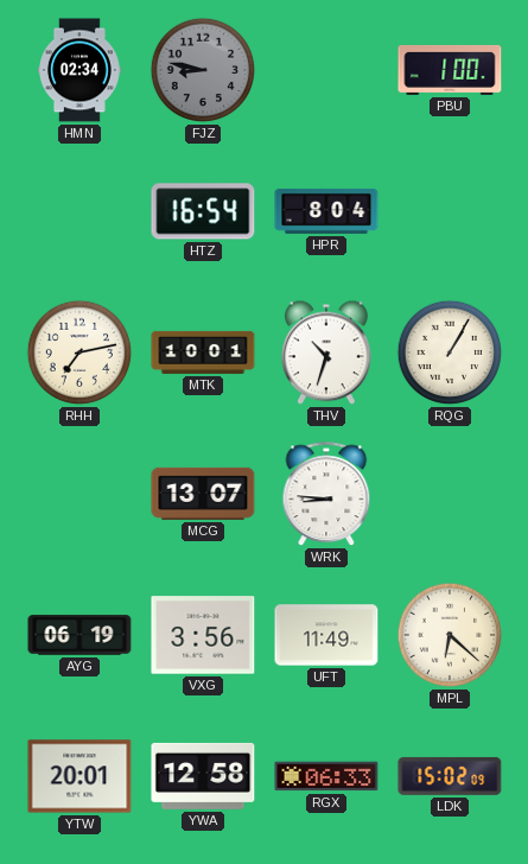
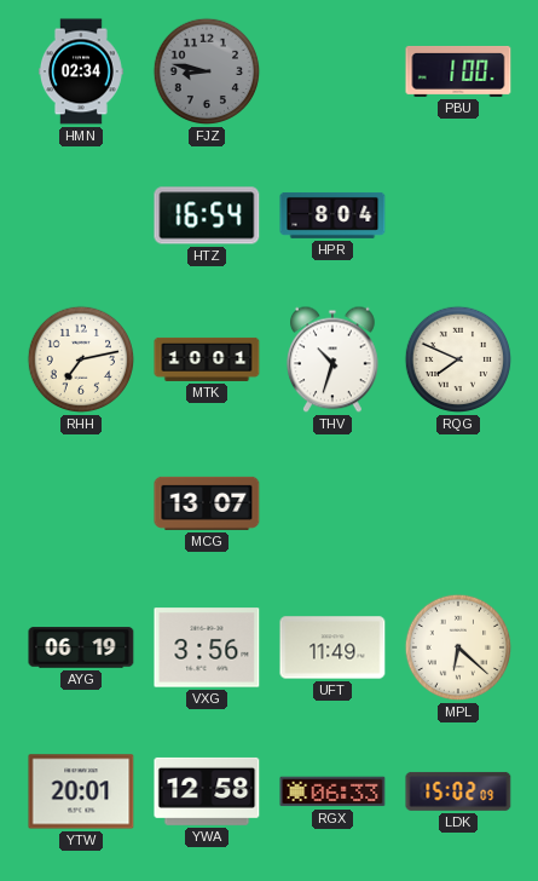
RQG: 1:05 -> 7:49
WRK: 8:46 -> none
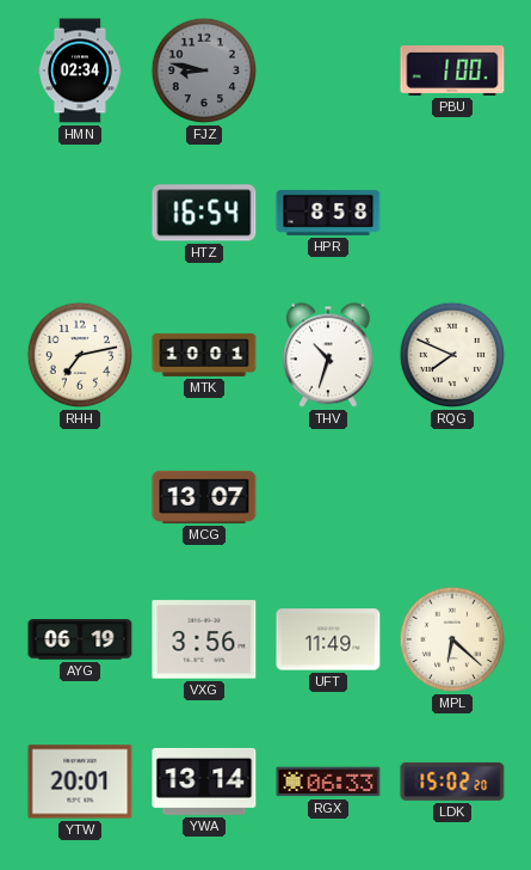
HPR: 8:04 -> 8:58
YWA: 12:58 -> 13:14
LDK: 15:02:09 -> 15:02:20
